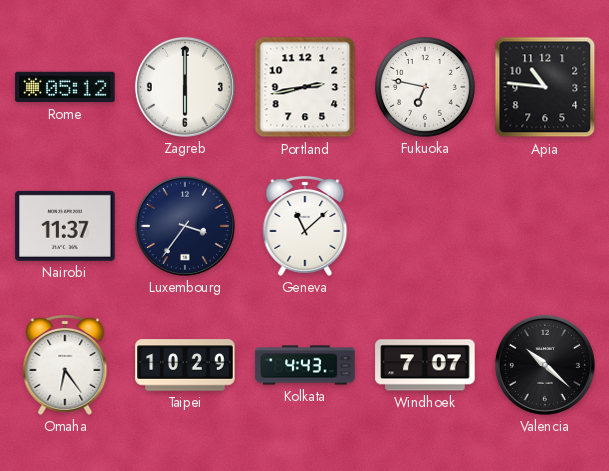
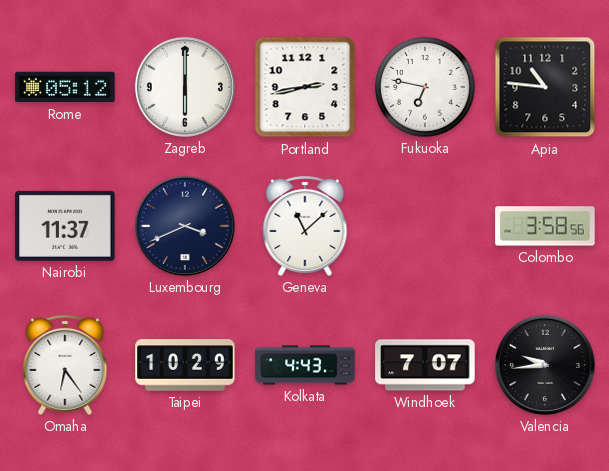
Luxembourg: 3:36 -> 3:41
Colombo: none -> 3:58
Valencia: 10:22 -> 9:44
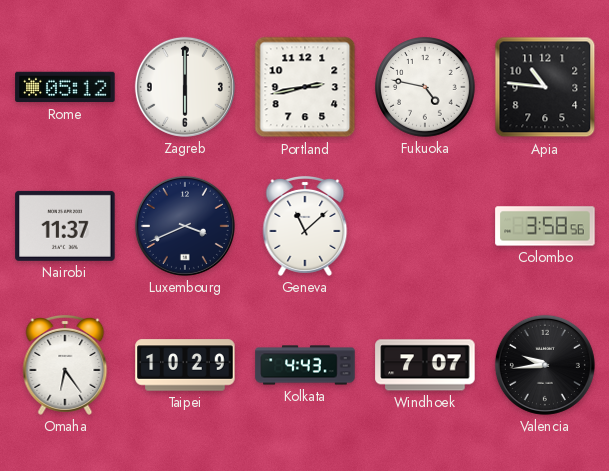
Fukuoka: 6:47 -> 4:47
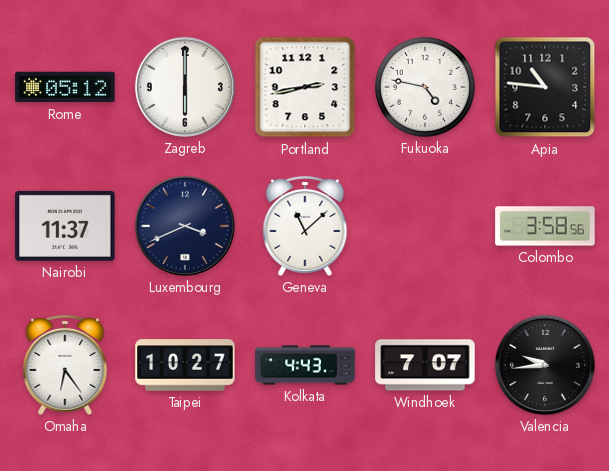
Taipei: 10:29 -> 10:27
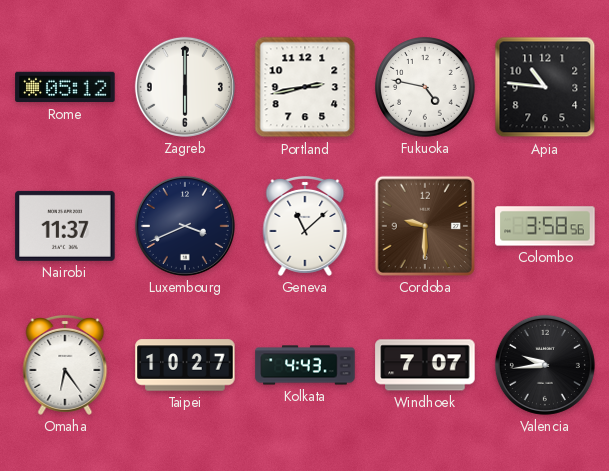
Cordoba: none -> 9:30
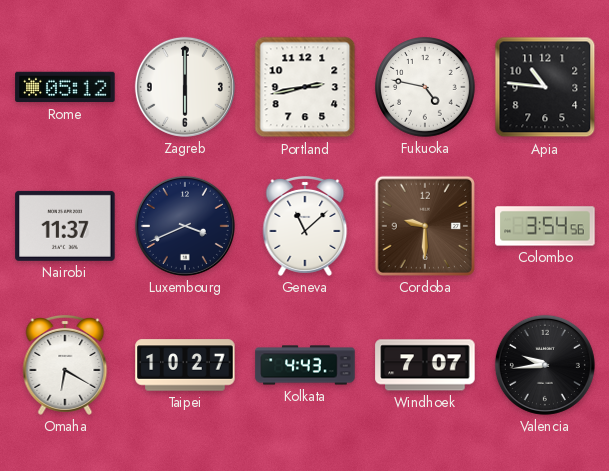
Colombo: 3:58 -> 3:54
Omaha: 6:24 -> 6:20
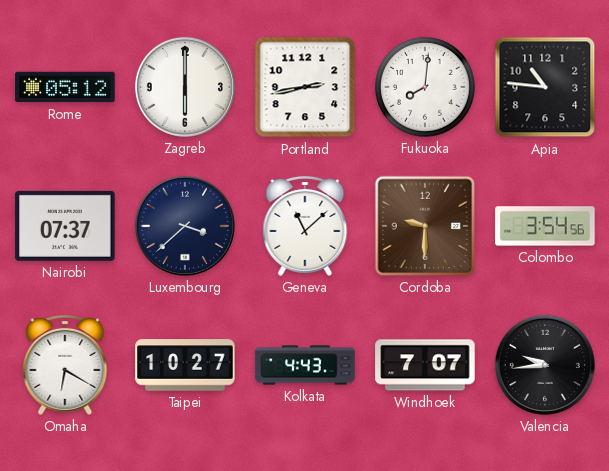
Fukuoka: 4:47 -> 8:01
Nairobi: 11:37 -> 07:37
Luxembourg: 3:41 -> 3:38
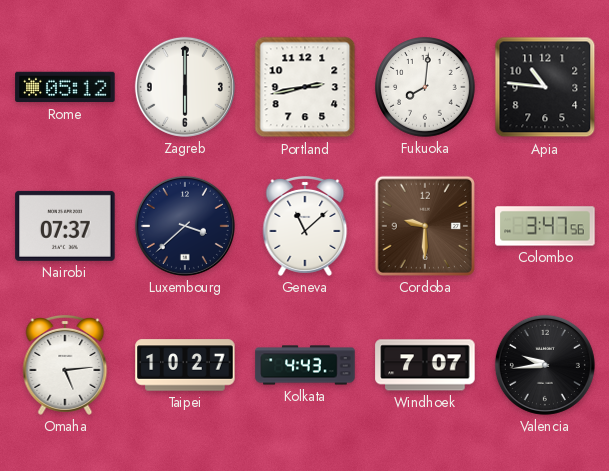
Colombo: 3:54 -> 3:47
Omaha: 6:20 -> 5:14
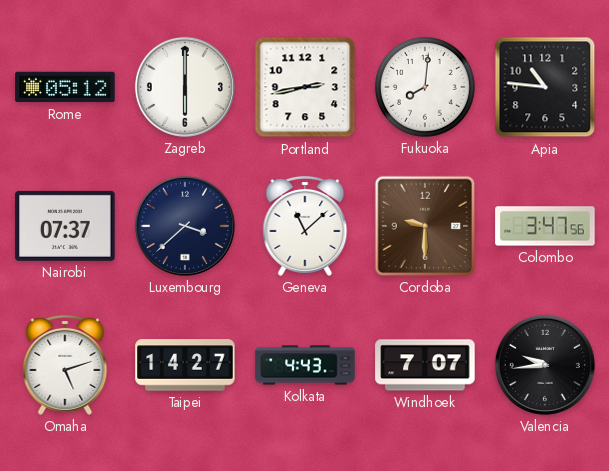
Omaha: 5:14 -> 5:12
Taipei: 10:27 -> 14:27
